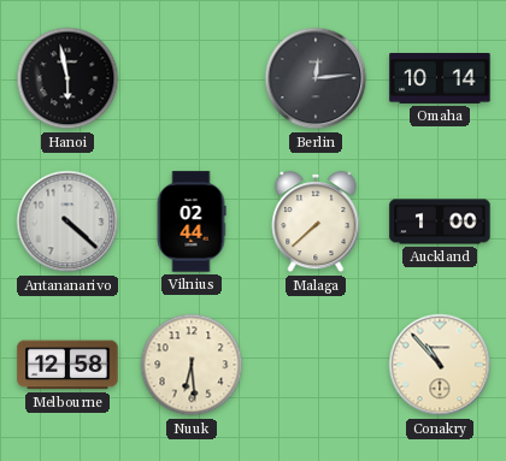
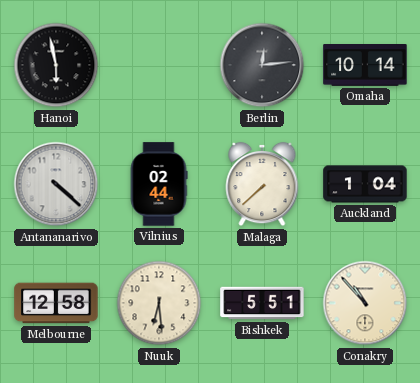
Auckland: 1:00 -> 1:04
Bishkek: none -> 5:51
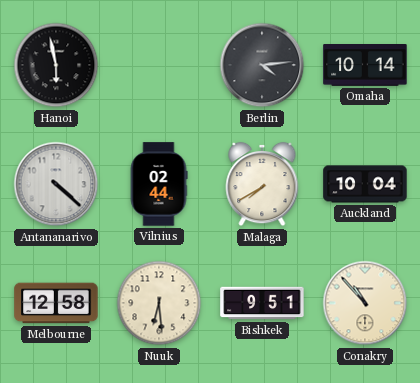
Berlin: 12:14 -> 4:14
Malaga: 7:38 -> 7:40
Auckland: 1:04 -> 10:04
Bishkek: 5:51 -> 9:51
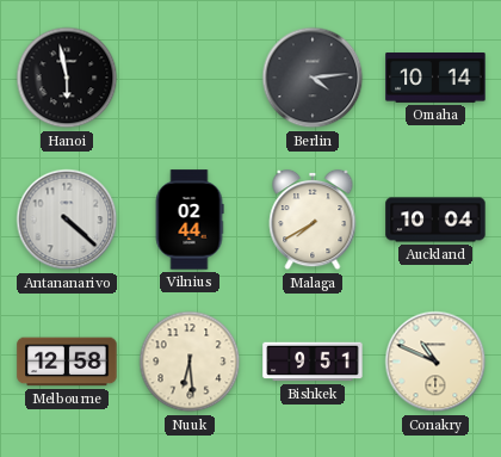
Conakry: 10:53 -> 10:49
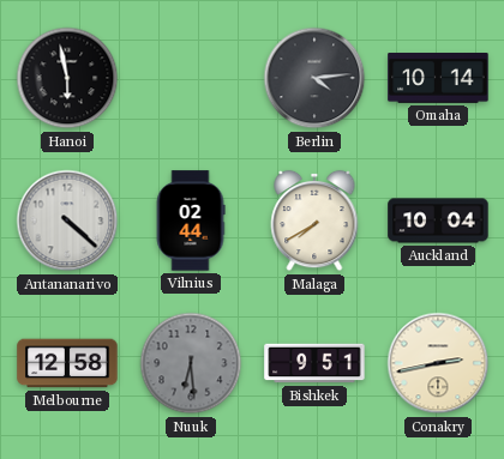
Nuuk dial: cream -> grey
Conakry: 10:49 -> 2:43
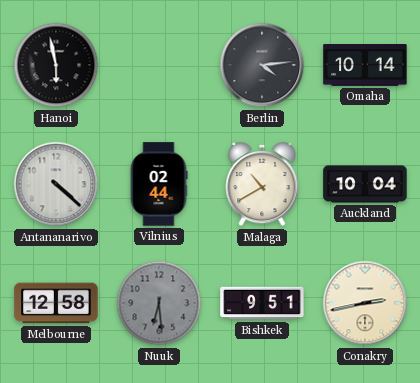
Malaga: 7:40 -> 10:40
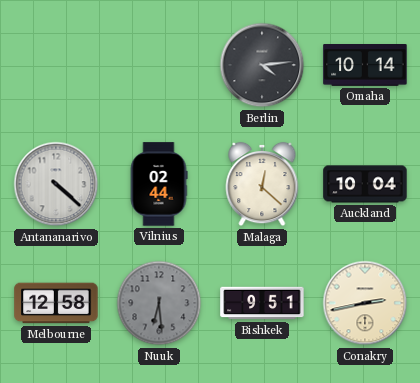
Hanoi: 5:58 -> none
Malaga: 10:40 -> 12:22
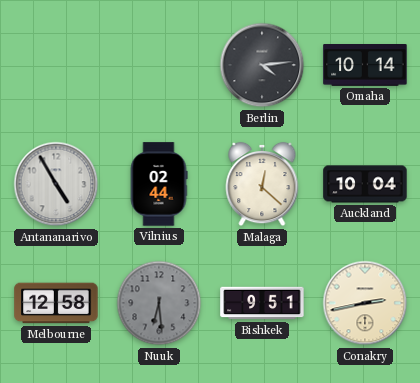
Antananarivo: 4:22 -> 4:55
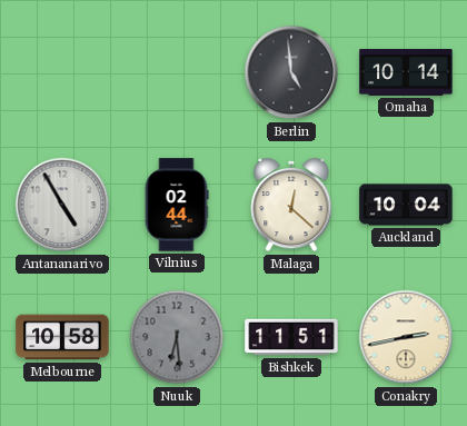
Berlin: 4:14 -> 4:59
Melbourne: 12:58 -> 10:58
Bishkek: 9:51 -> 11:51
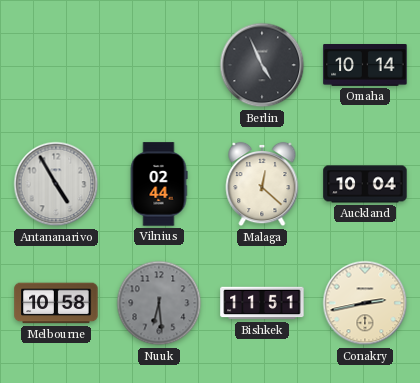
Berlin: 4:59 -> 4:56
